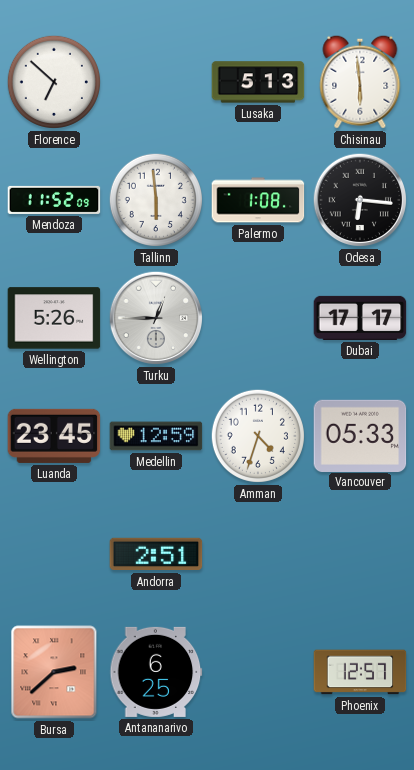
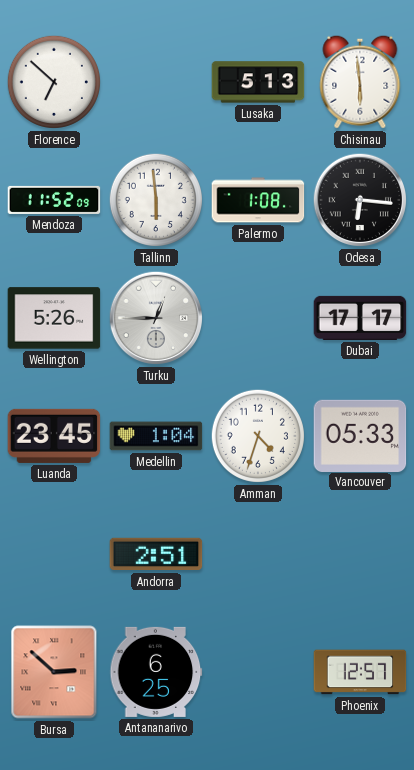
Medellin: 12:59 -> 1:04
Bursa: 2:38 -> 2:52
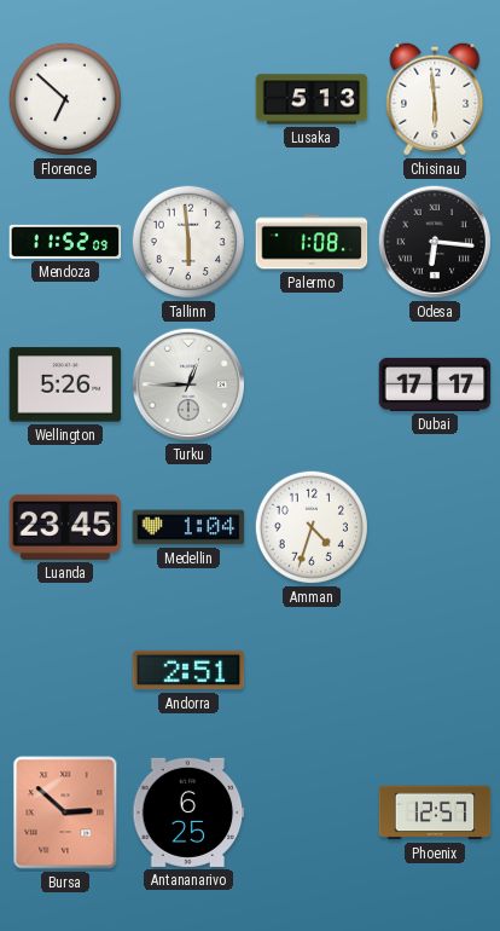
Vancouver: 05:33 -> none
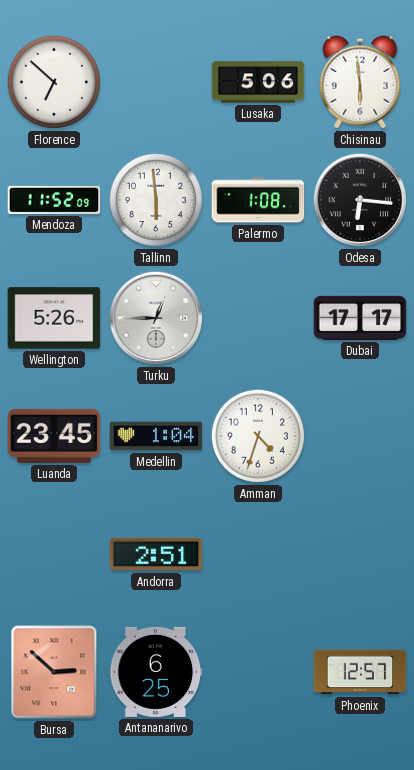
Lusaka: 5:13 -> 5:06
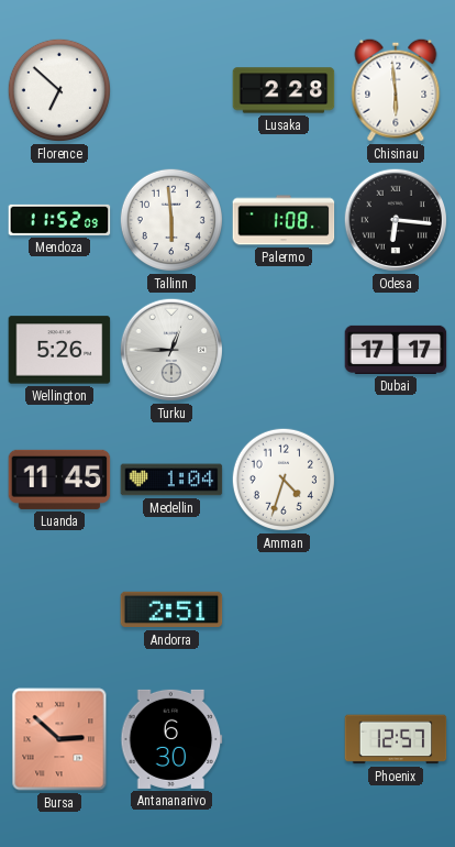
Lusaka: 5:06 -> 2:28
Luanda: 23:45 -> 11:45
Antananarivo: 6:25 -> 6:30
